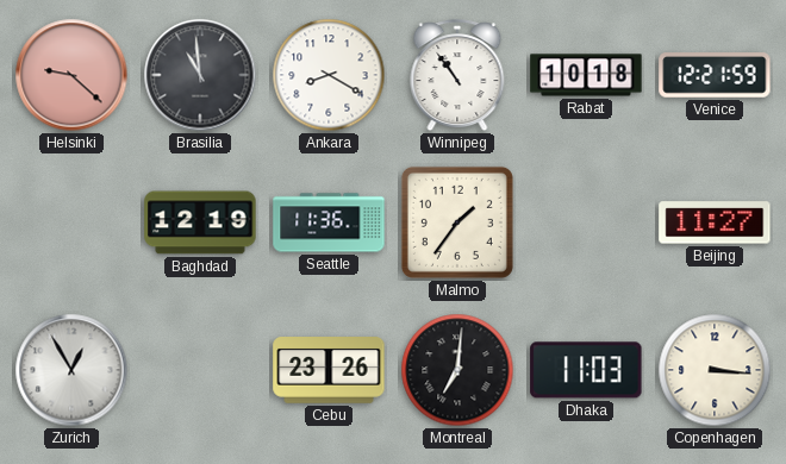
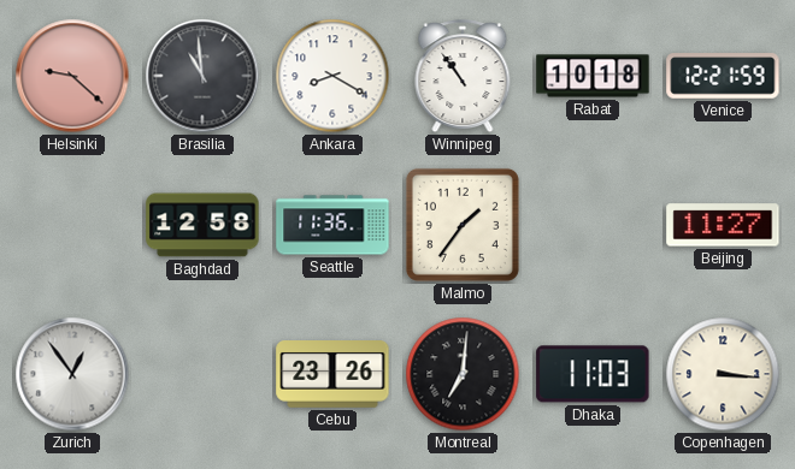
Baghdad: 12:19 -> 12:58
Zurich: 12:55 -> 12:54
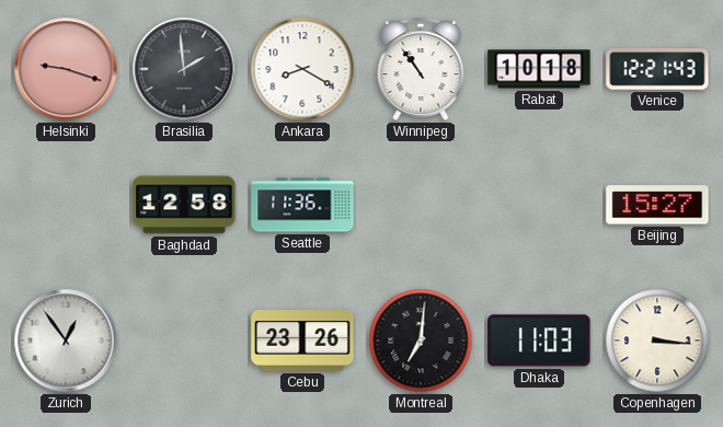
Helsinki: 9:22 -> 9:18
Brasilia: 10:59 -> 1:59
Venice: 12:21:59 -> 12:21:43
Malmo: 1:36 -> none
Beijing: 11:27 -> 15:27
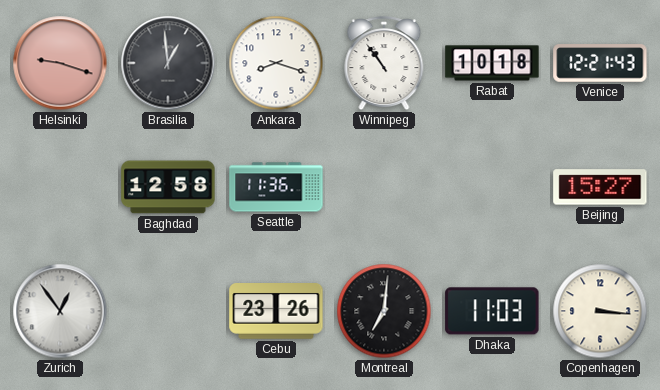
Brasilia: 1:59 -> 12:59
Ankara: 8:20 -> 8:18
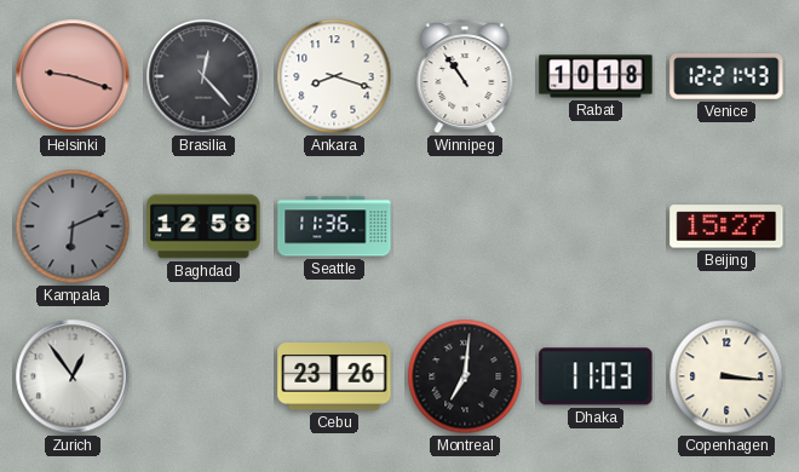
Brasilia: 12:59 -> 12:23
Kampala: none -> 6:11
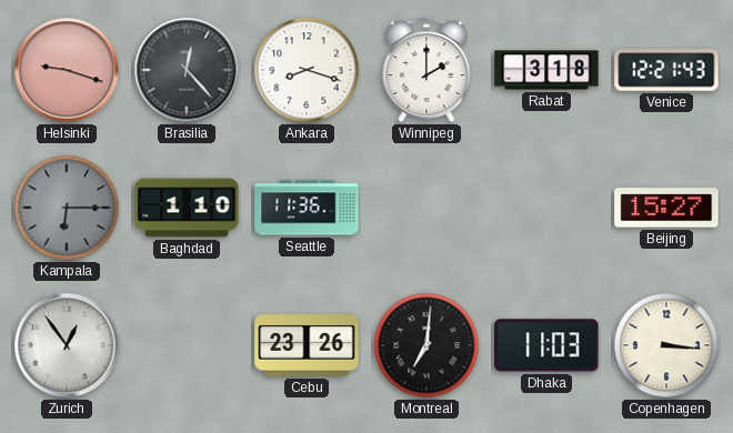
Winnipeg: 10:54 -> 2:00
Rabat: 10:18 -> 3:18
Kampala: 6:11 -> 6:15
Baghdad: 12:58 -> 1:10
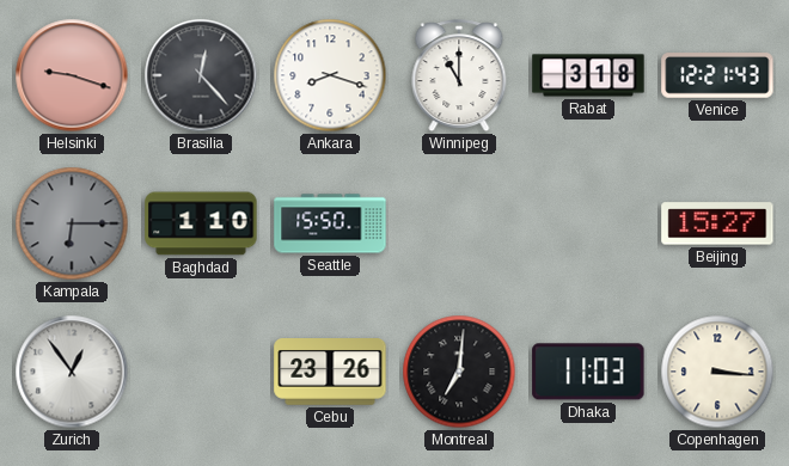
Winnipeg: 2:00 -> 11:00
Seattle: 11:36 -> 15:50
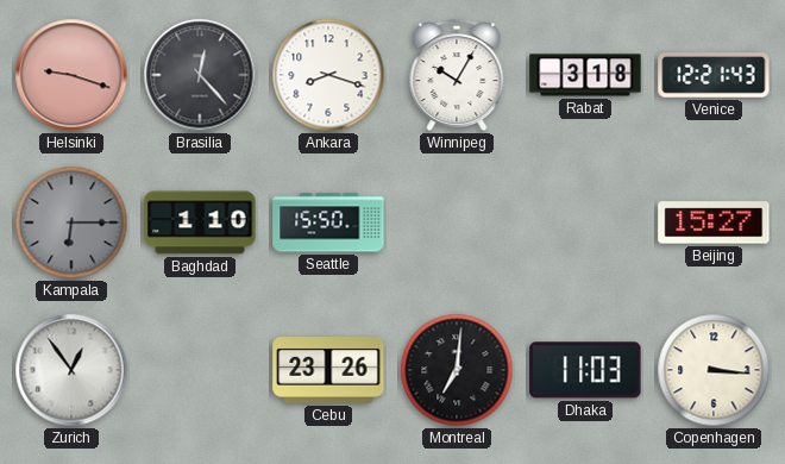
Winnipeg: 11:00 -> 10:05
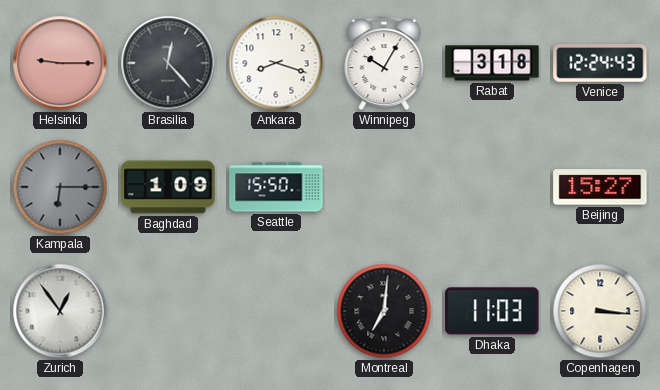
Helsinki: 9:18 -> 9:15
Venice: 12:21 -> 12:24
Baghdad: 1:10 -> 1:09
Cebu: 23:26 -> none
